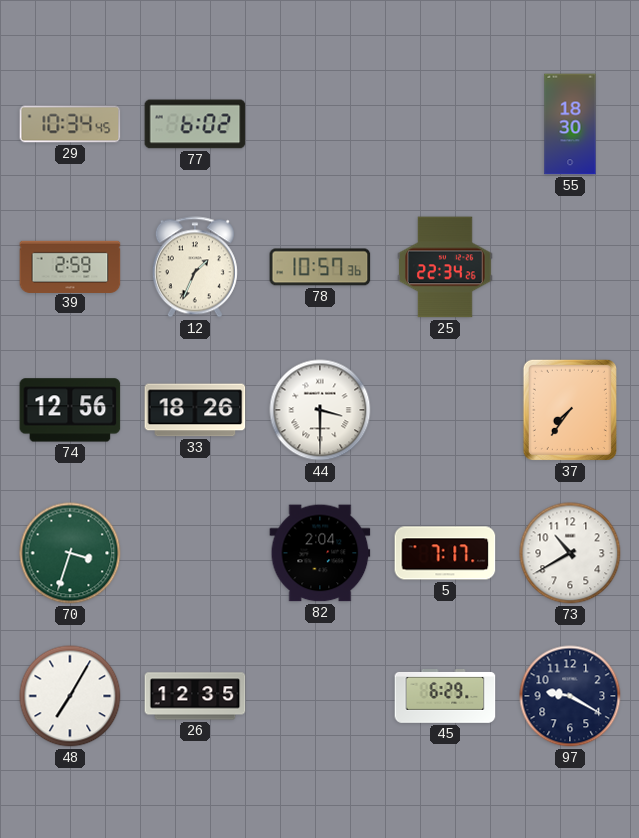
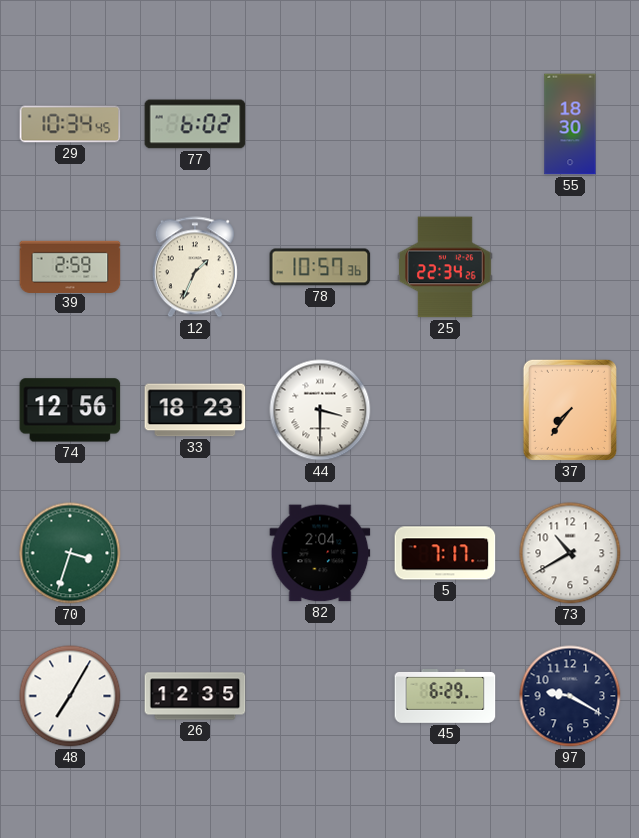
33: 18:26 -> 18:23
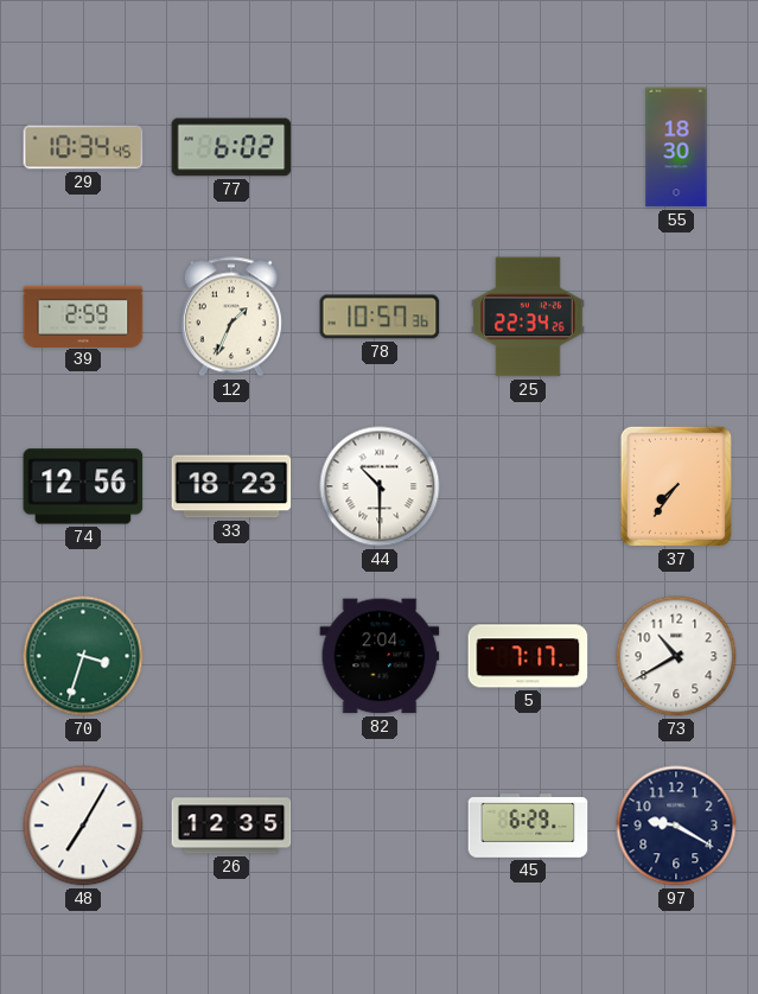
44: 3:30 -> 10:30
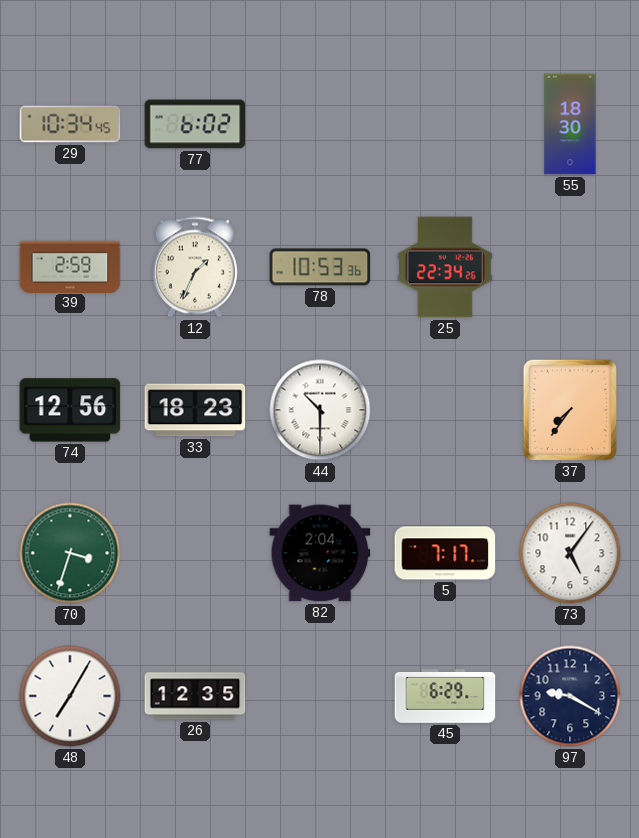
78: 10:57 -> 10:53
73: 10:40 -> 5:06
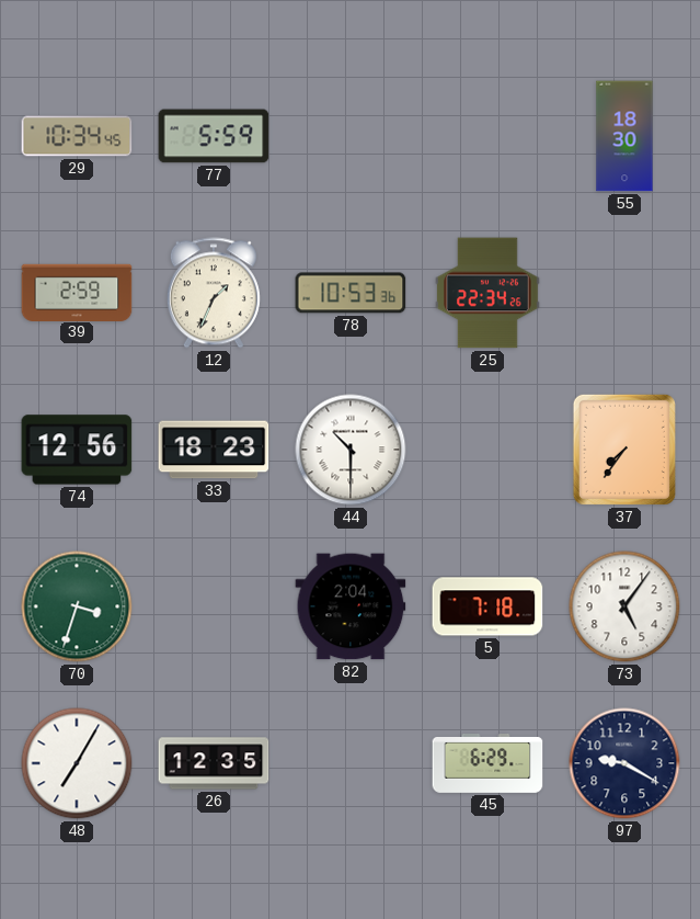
77: 6:02 -> 5:59
5: 7:17 -> 7:18
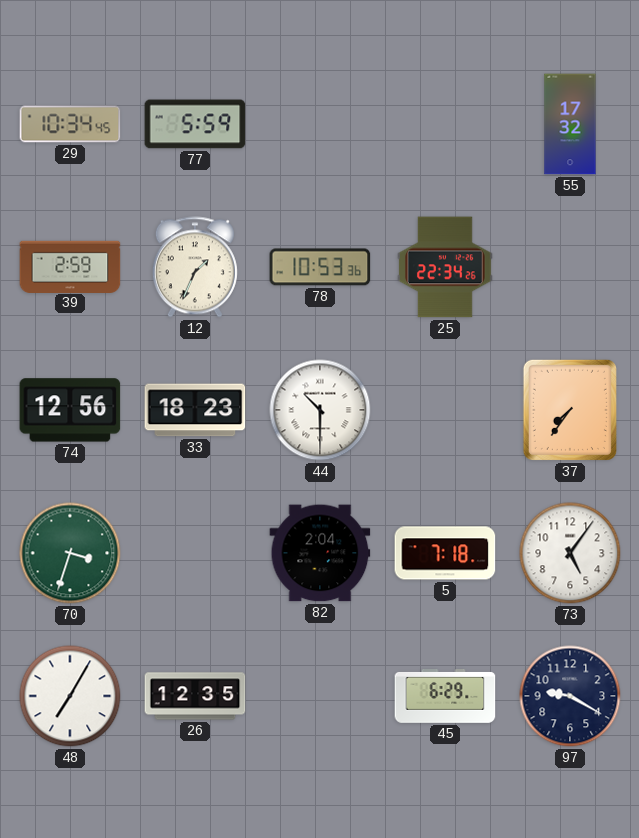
55: 18:30 -> 17:32
